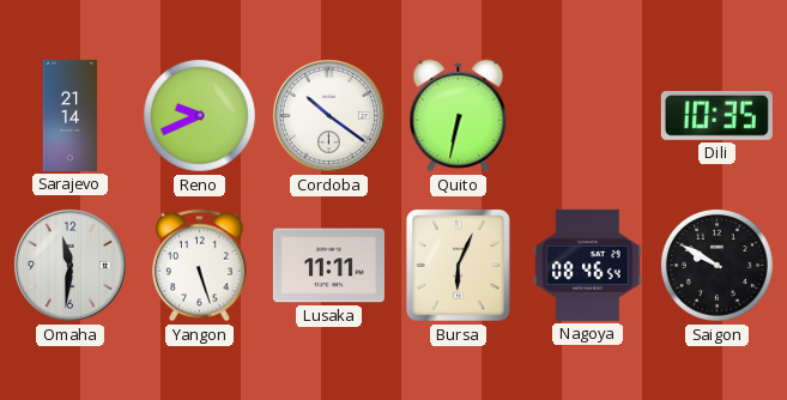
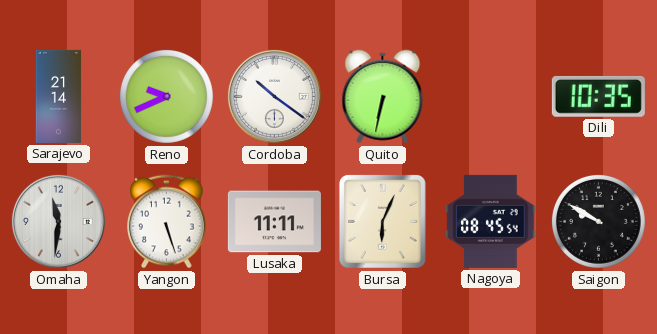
Nagoya: 08:46 -> 08:45
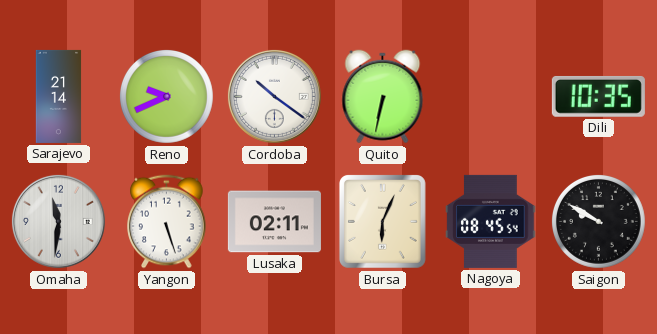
Lusaka: 11:11 -> 02:11
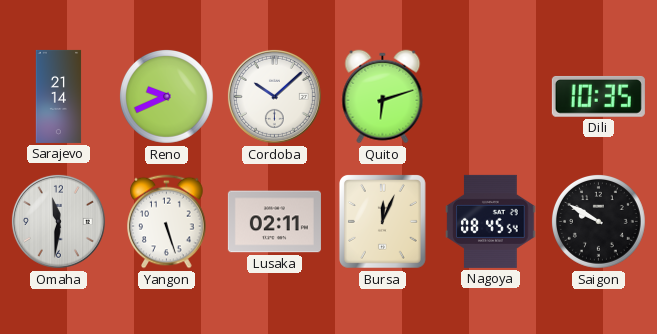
Cordoba: 10:21 -> 10:08
Quito: 6:32 -> 6:12
Bursa: 6:04 -> 12:04
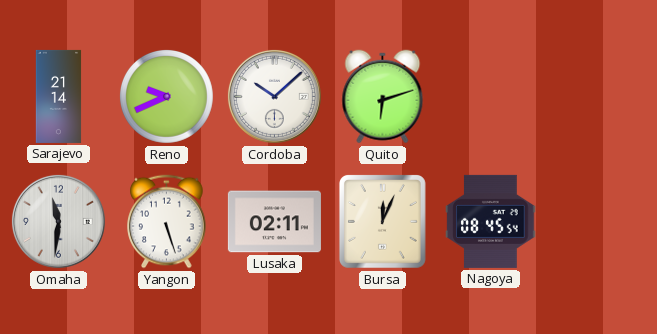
Dili: 10:35 -> none
Saigon: 9:50 -> none
